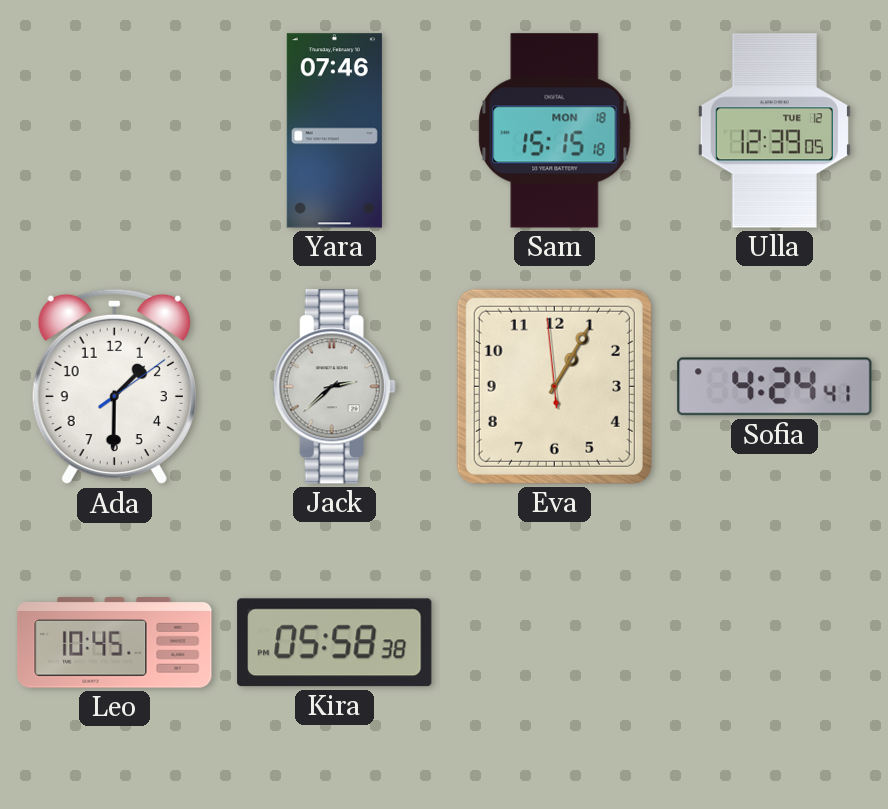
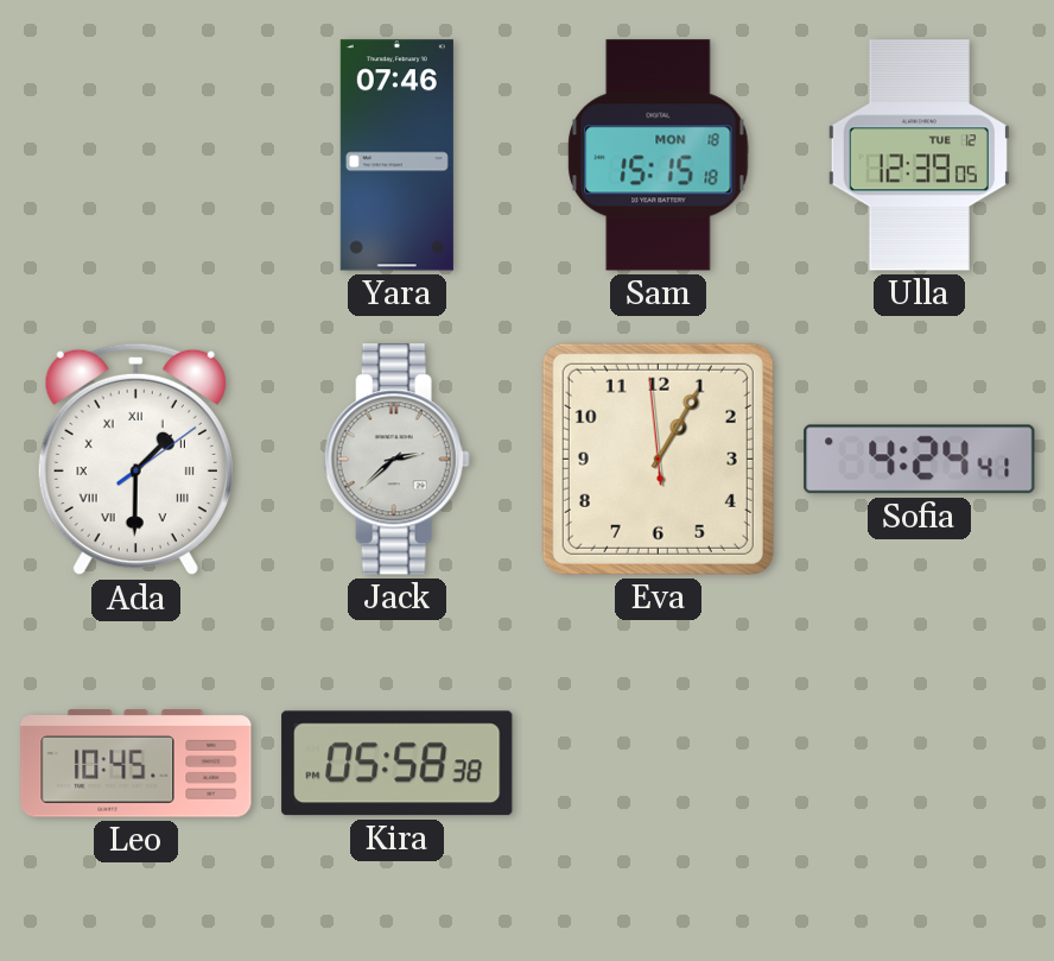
Ada numerals: Arabic -> Roman
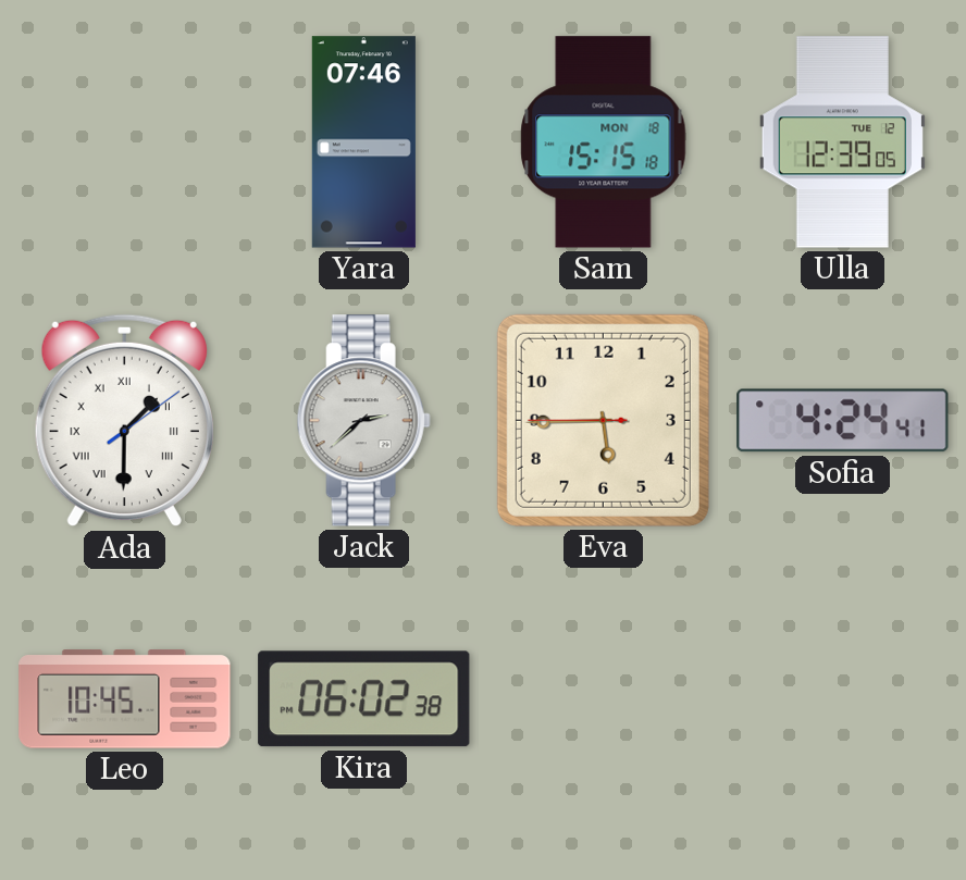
Eva: 1:04 -> 5:44
Kira: 05:58 -> 06:02
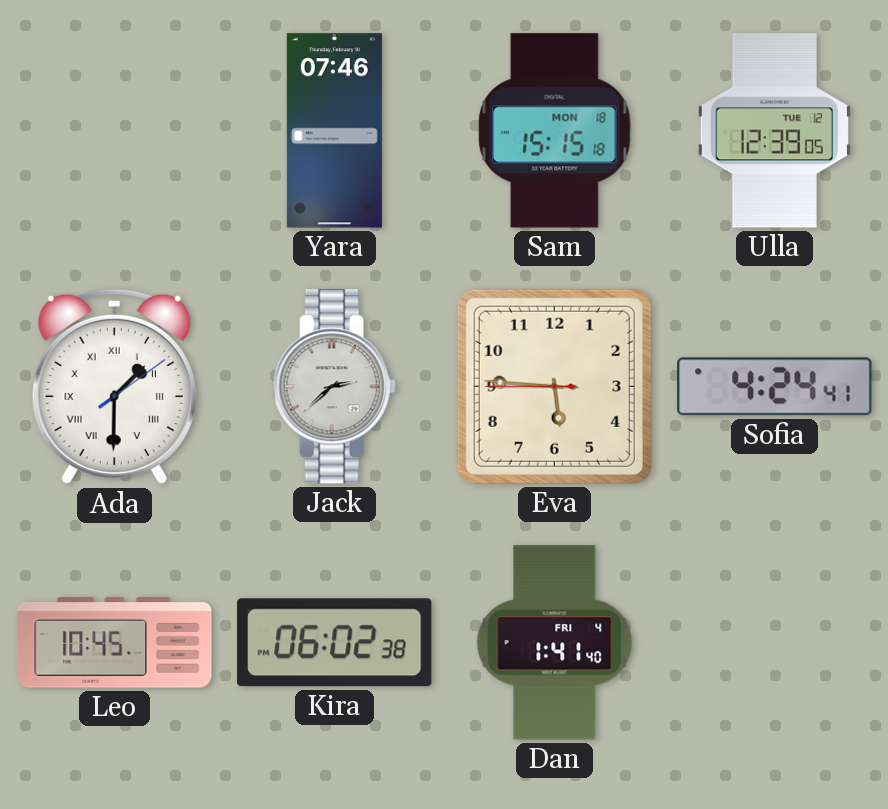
Eva: 5:44 -> 5:45
Dan: none -> 1:41
